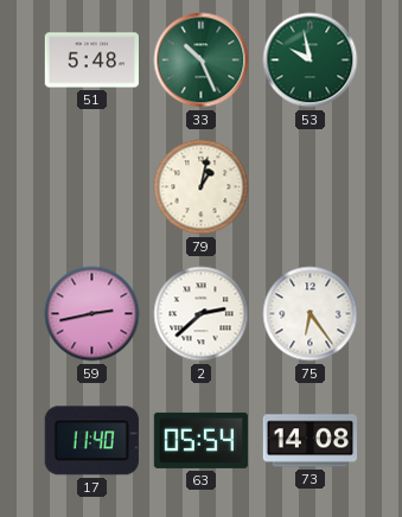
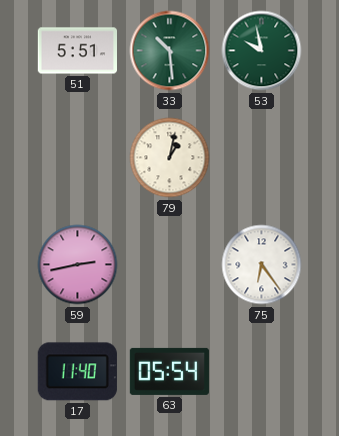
51: 5:48 -> 5:51
33: 10:26 -> 10:29
2: 2:38 -> none
73: 14:08 -> none
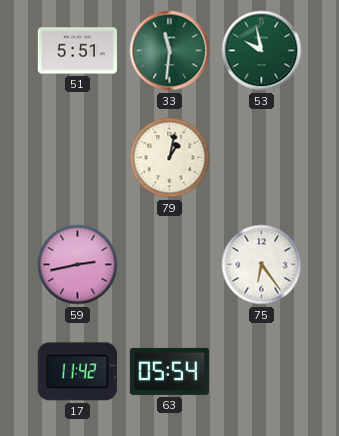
33: 10:29 -> 11:31
17: 11:40 -> 11:42
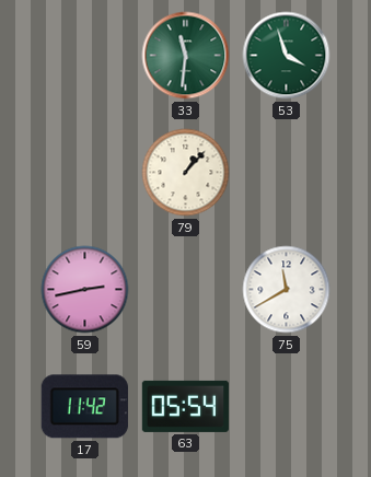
51: 5:51 -> none
53: 9:58 -> 3:57
79: 1:02 -> 1:07
75: 6:24 -> 11:40
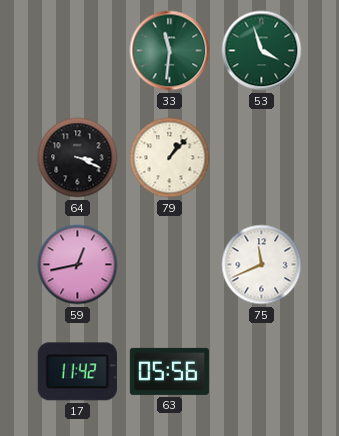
64: none -> 3:19
59: 2:43 -> 12:43
75: 11:40 -> 11:41
63: 05:54 -> 05:56
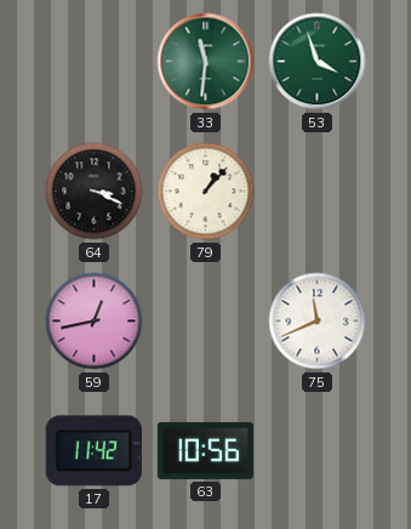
63: 05:56 -> 10:56
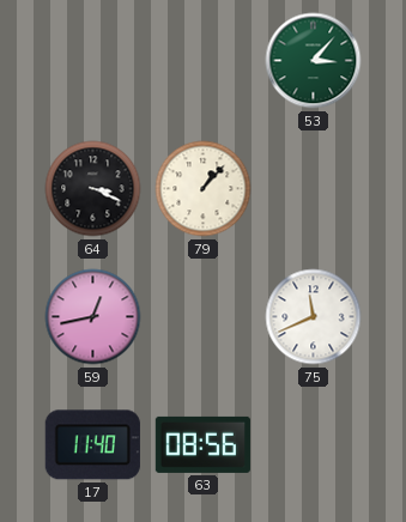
33: 11:31 -> none
53: 3:57 -> 3:07
17: 11:42 -> 11:40
63: 10:56 -> 08:56
